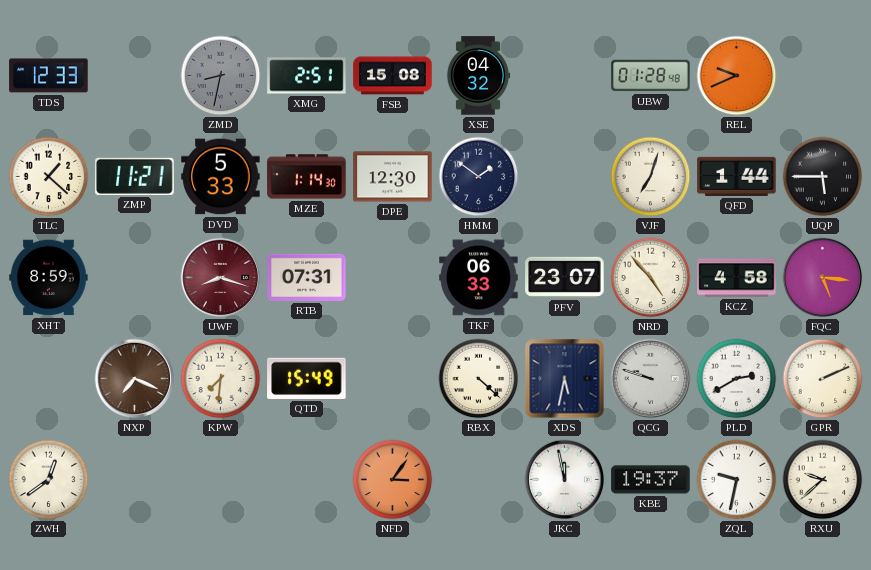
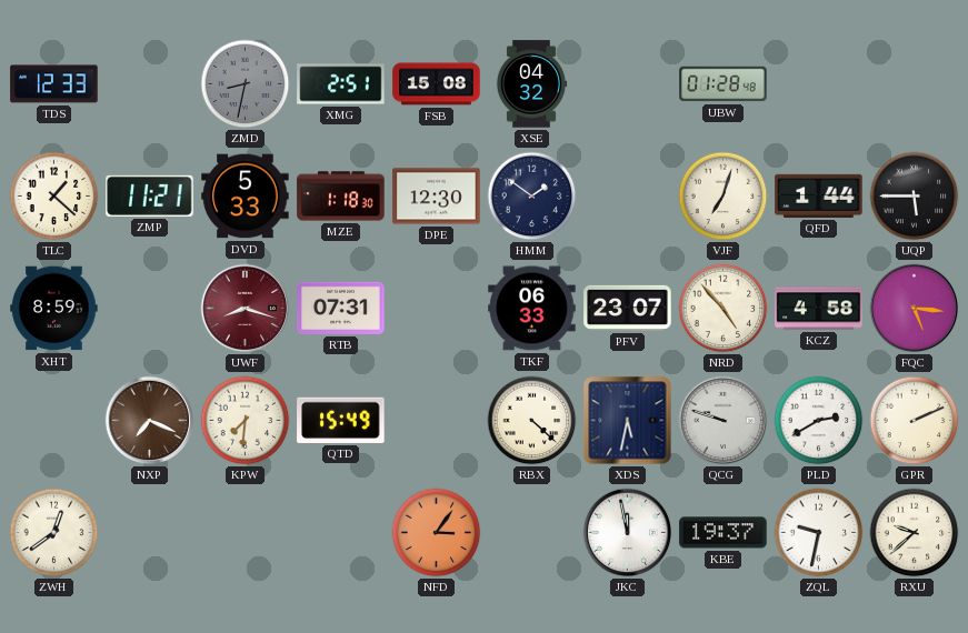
REL: 9:41 -> none
MZE: 1:14 -> 1:18
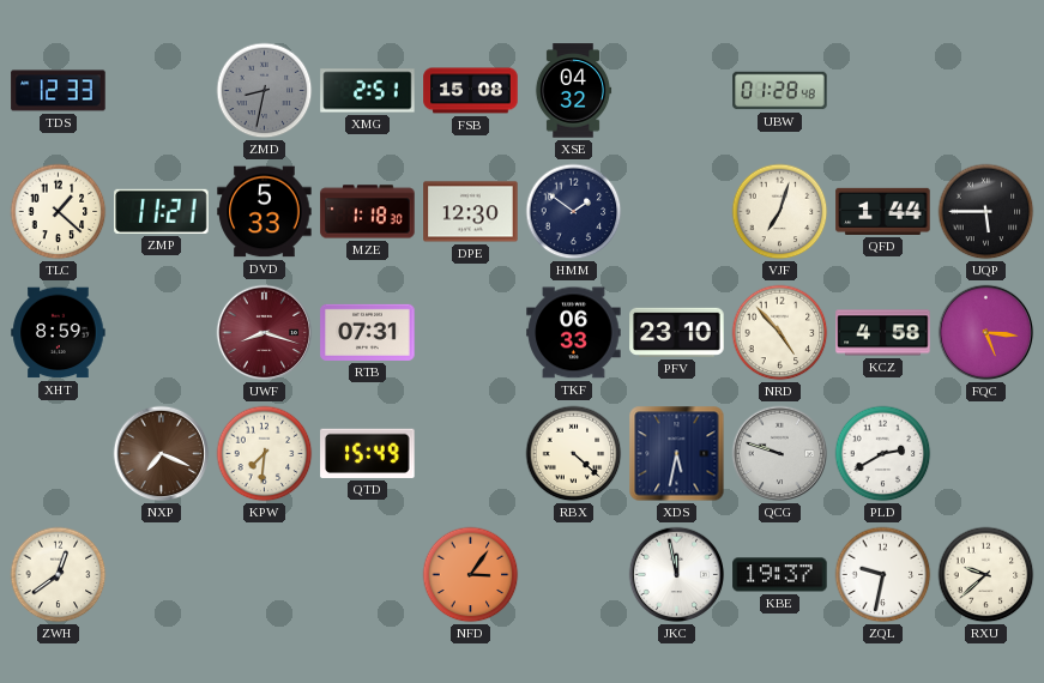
PFV: 23:07 -> 23:10
GPR: 2:11 -> none
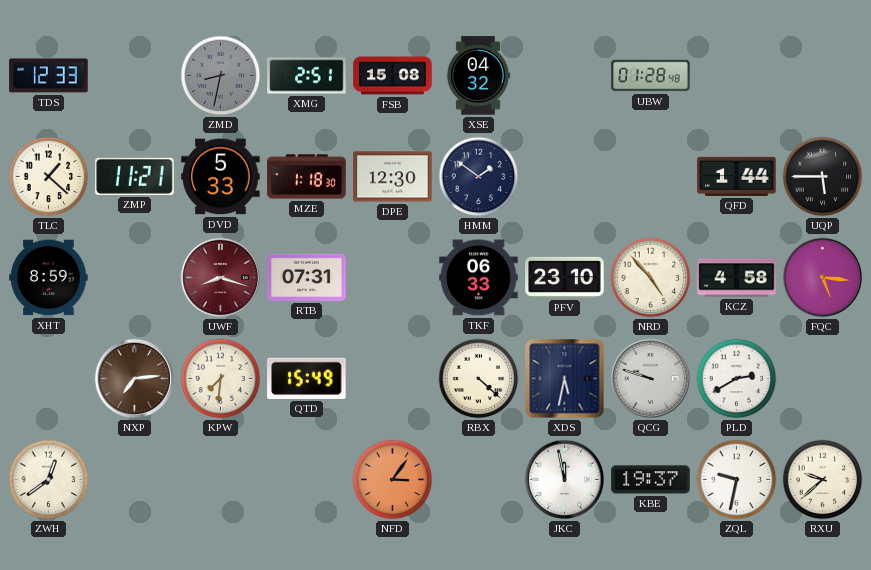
VJF: 7:03 -> none
NXP: 7:19 -> 7:14
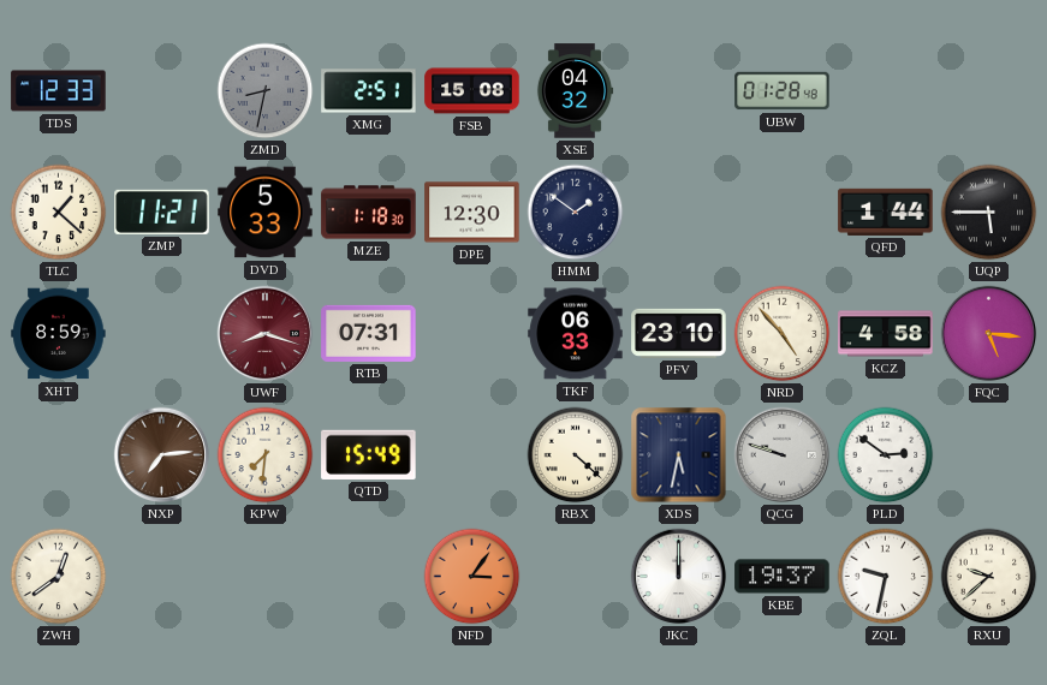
PLD: 2:40 -> 2:51
JKC: 11:58 -> 12:00
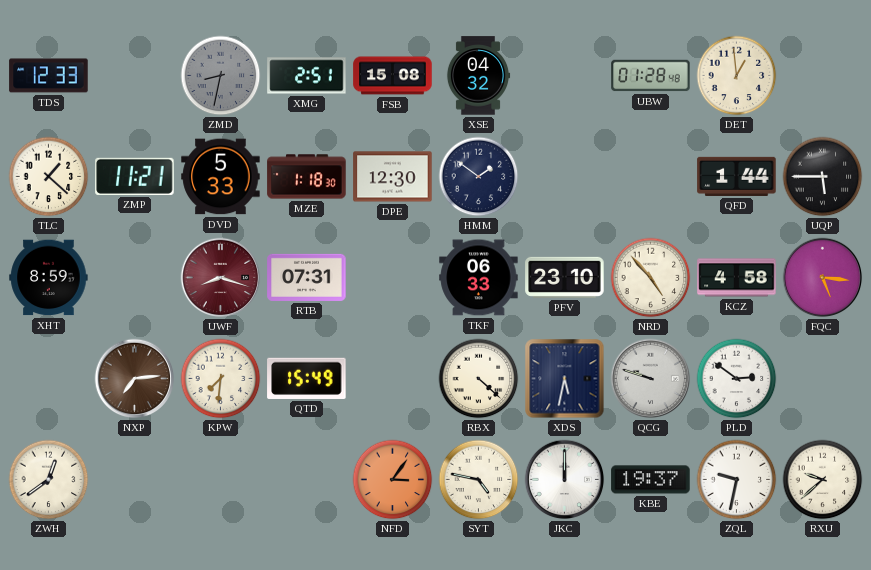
DET: none -> 12:59
SYT: none -> 4:47
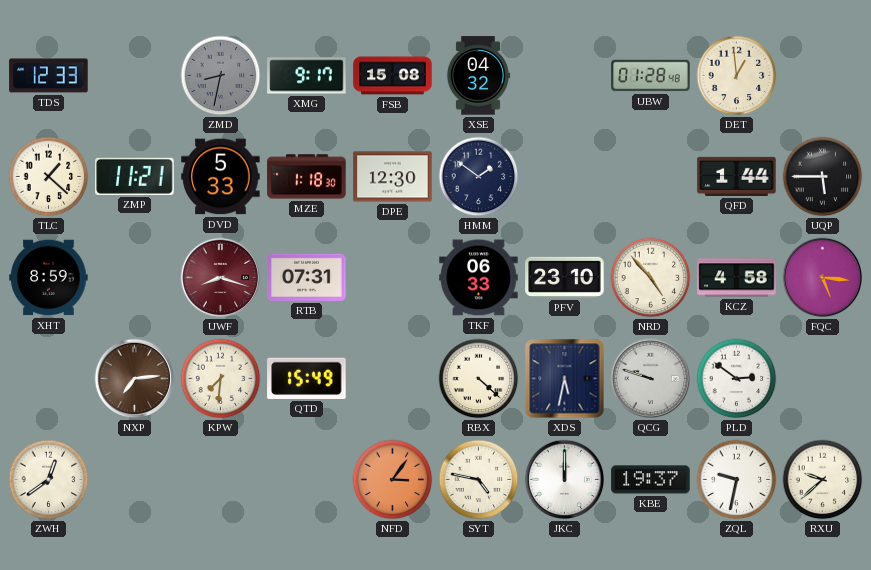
XMG: 2:51 -> 9:17
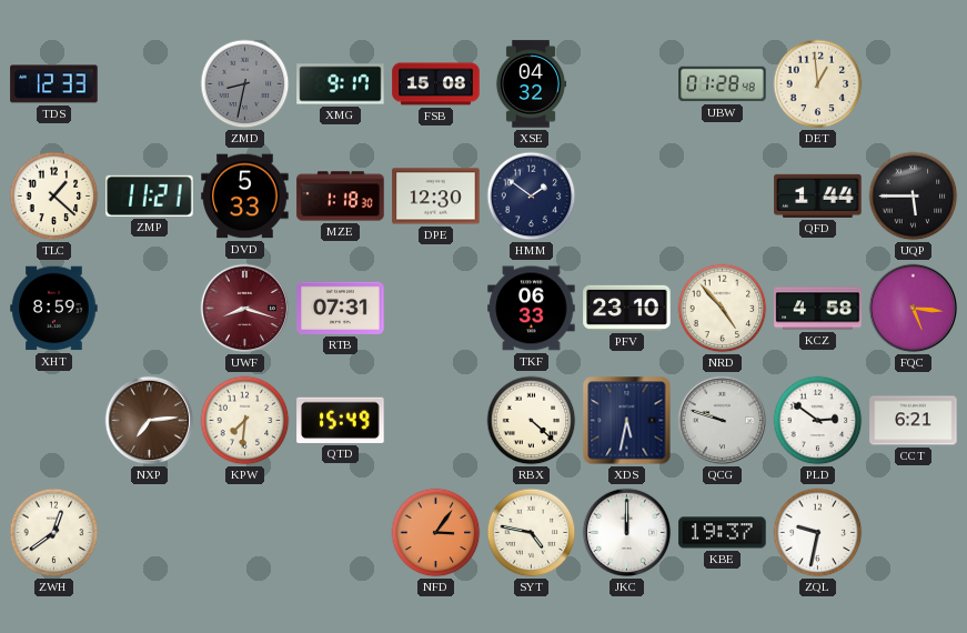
CCT: none -> 6:21
RXU: 9:38 -> none
